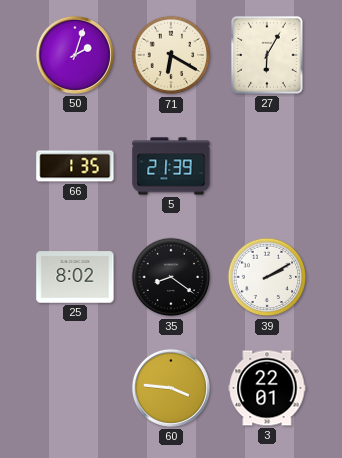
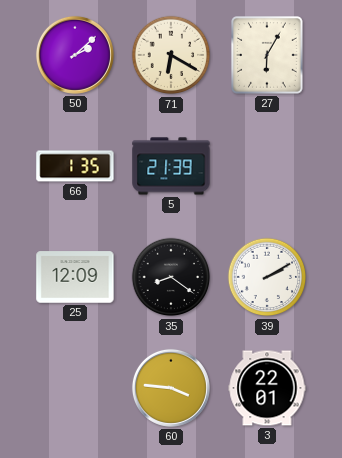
50: 2:03 -> 2:08
25: 8:02 -> 12:09
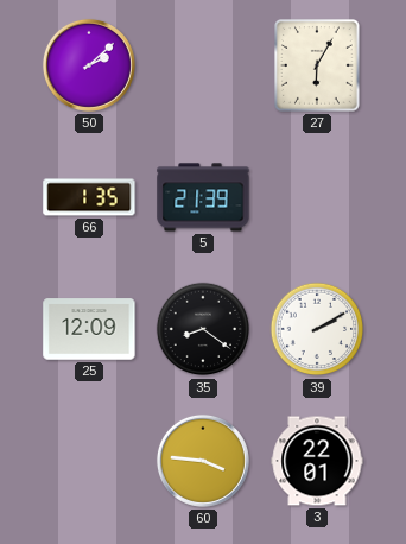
71: 6:20 -> none
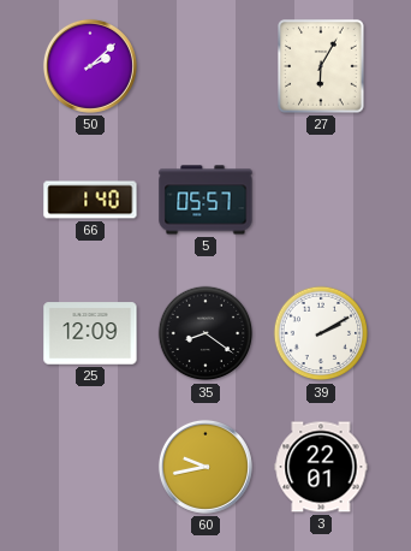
66: 1:35 -> 1:40
5: 21:39 -> 05:57
60: 3:46 -> 9:43
